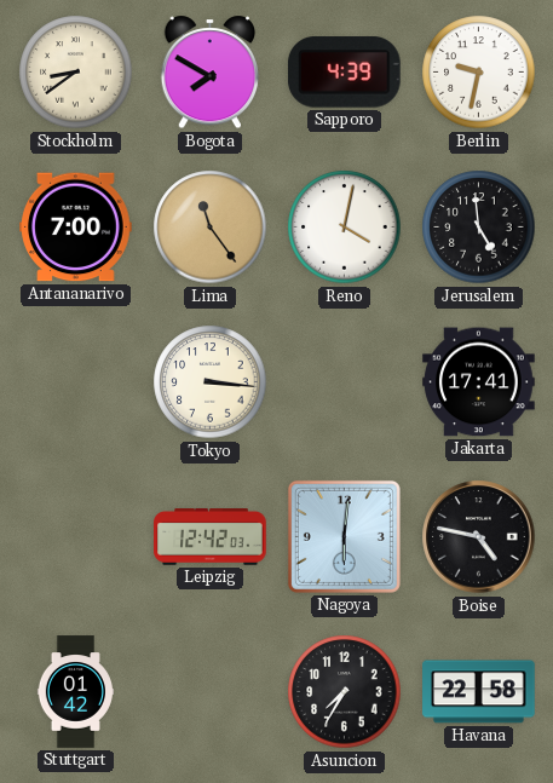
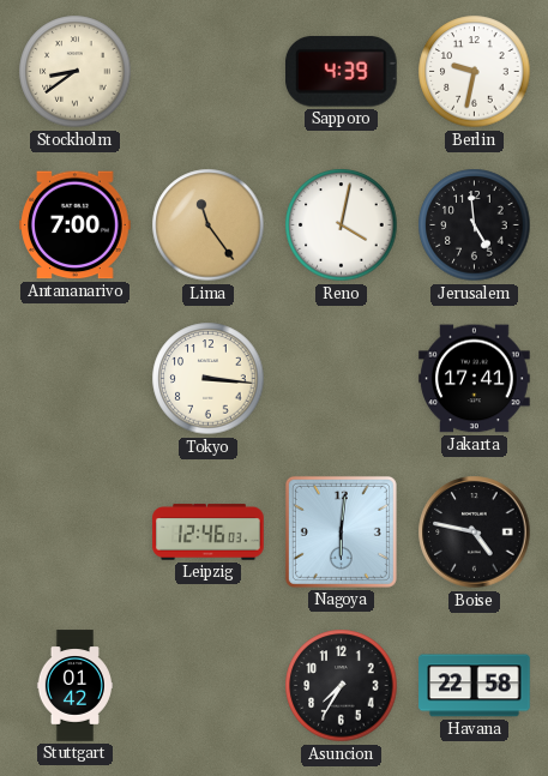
Bogota: 7:50 -> none
Leipzig: 12:42 -> 12:46
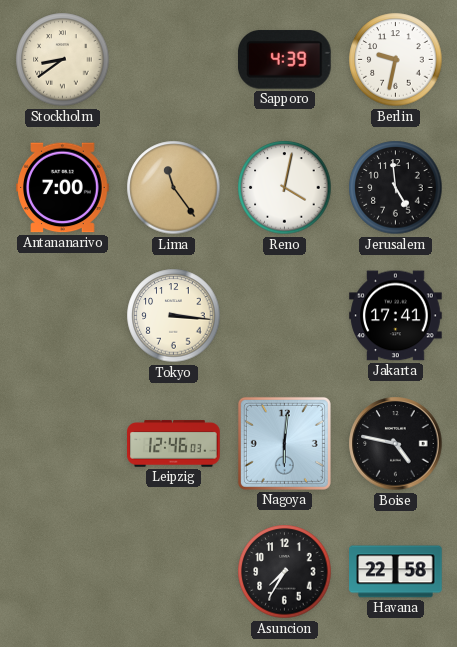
Stuttgart: 01:42 -> none
